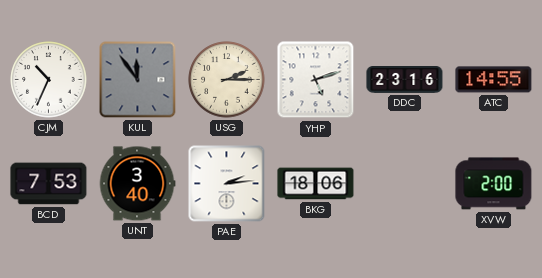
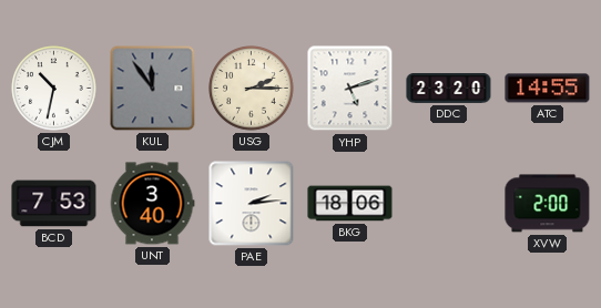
CJM: 10:34 -> 10:32
DDC: 23:16 -> 23:20
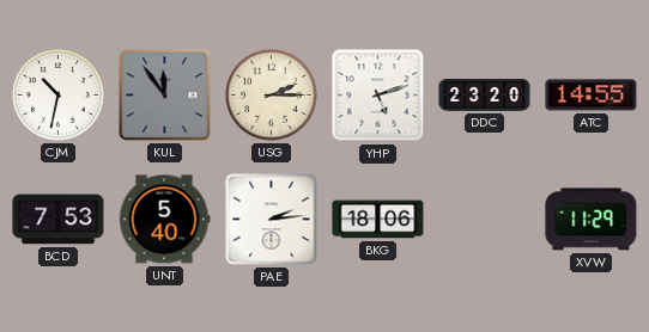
UNT: 3:40 -> 5:40
XVW: 2:00 -> 11:29
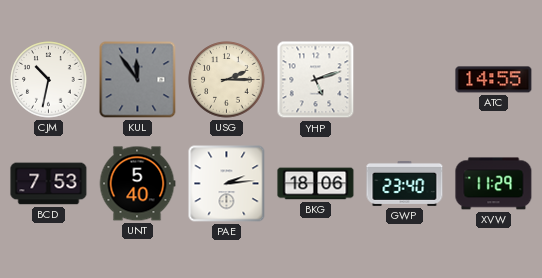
DDC: 23:20 -> none
GWP: none -> 23:40
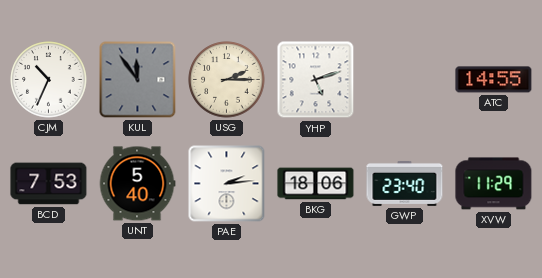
CJM: 10:32 -> 10:34
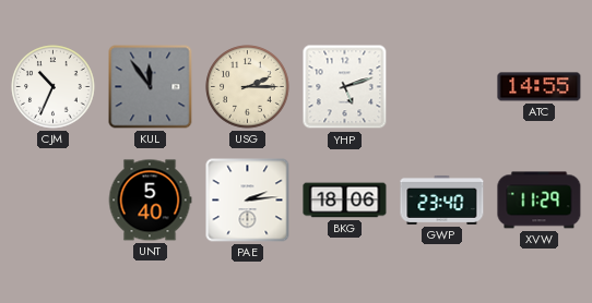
BCD: 7:53 -> none
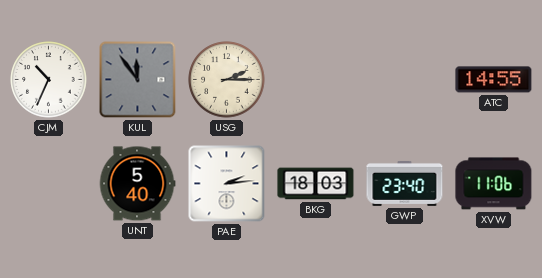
YHP: 5:12 -> none
BKG: 18:06 -> 18:03
XVW: 11:29 -> 11:06
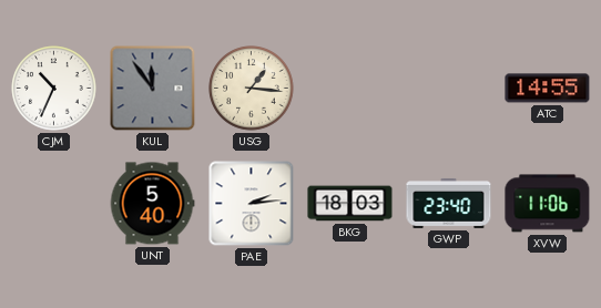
USG: 2:15 -> 1:16
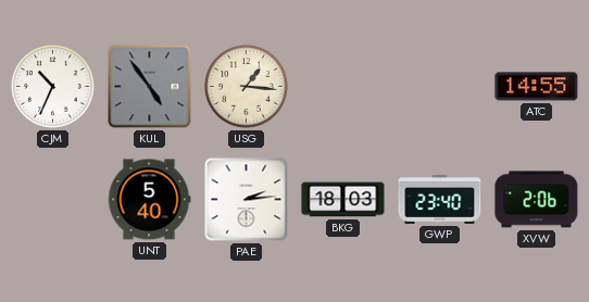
KUL: 11:54 -> 4:54
XVW: 11:06 -> 2:06
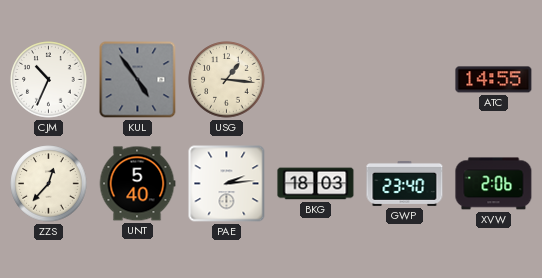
ZZS: none -> 12:37
